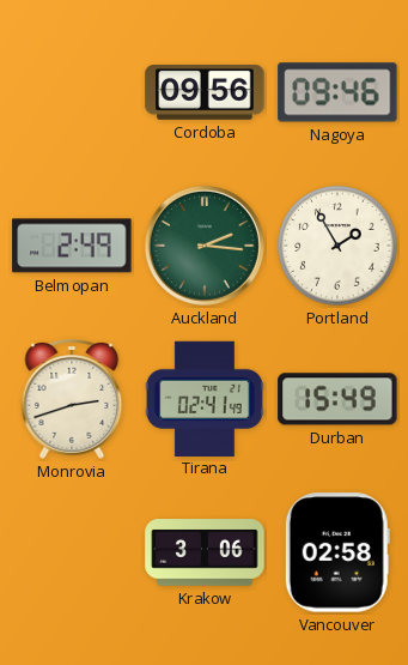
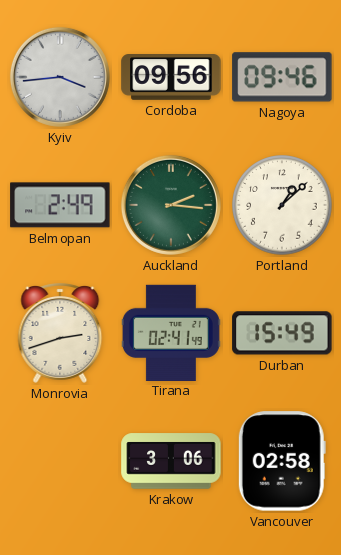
Kyiv: none -> 3:44
Portland: 1:55 -> 1:08
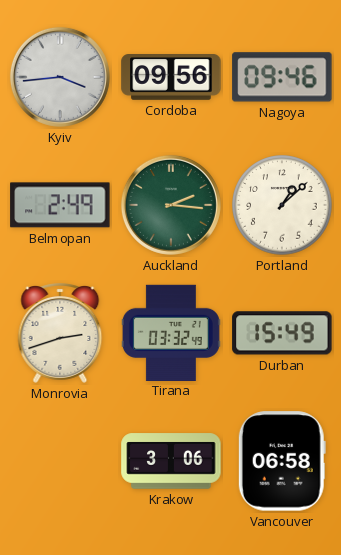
Tirana: 02:41 -> 03:32
Vancouver: 02:58 -> 06:58
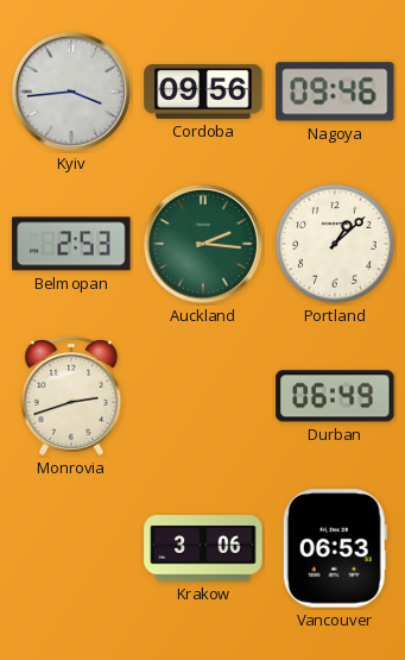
Belmopan: 2:49 -> 2:53
Tirana: 03:32 -> none
Durban: 15:49 -> 06:49
Vancouver: 06:58 -> 06:53
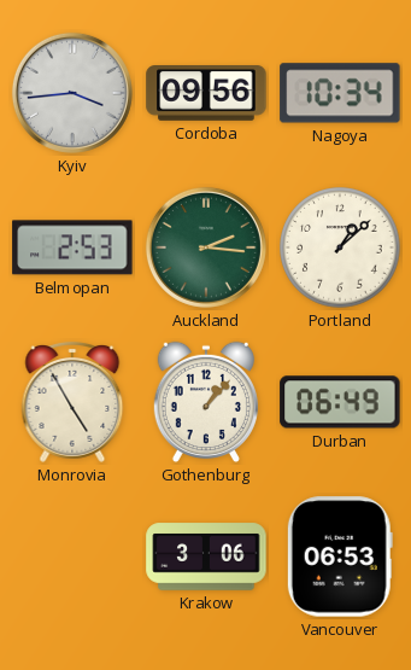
Nagoya: 09:46 -> 10:34
Monrovia: 2:42 -> 4:55
Gothenburg: none -> 1:07
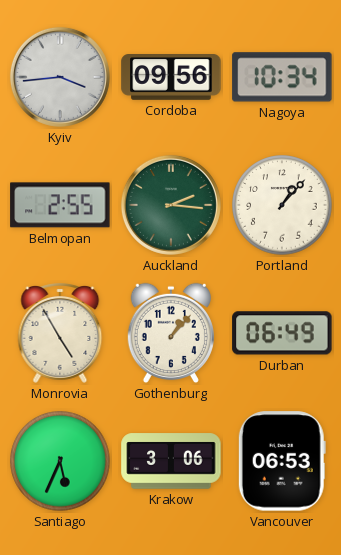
Belmopan: 2:53 -> 2:55
Portland: 1:08 -> 1:07
Santiago: none -> 5:34
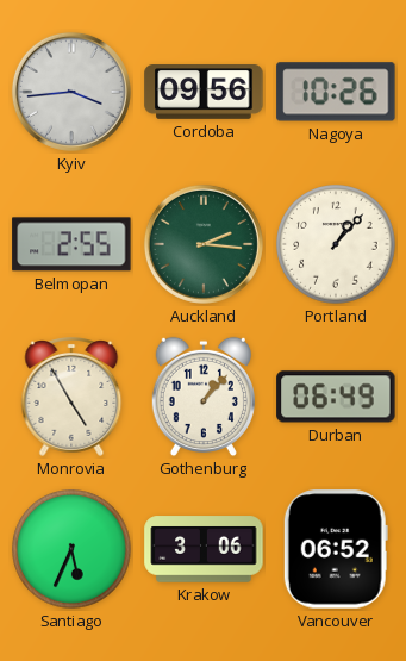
Nagoya: 10:34 -> 10:26
Vancouver: 06:53 -> 06:52
